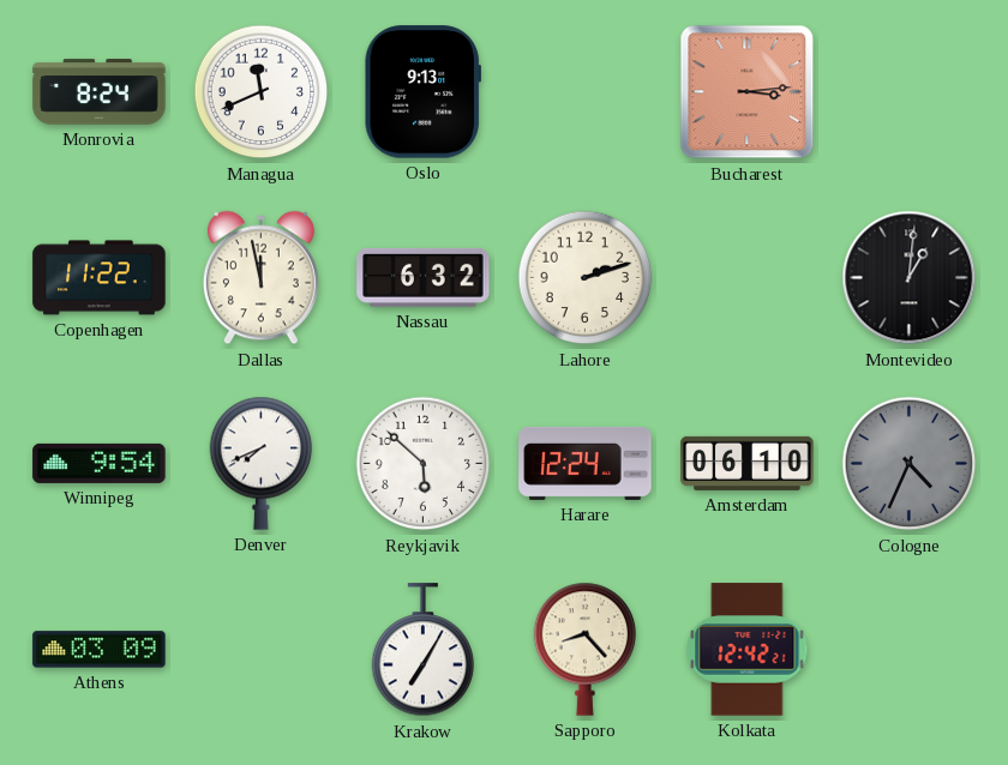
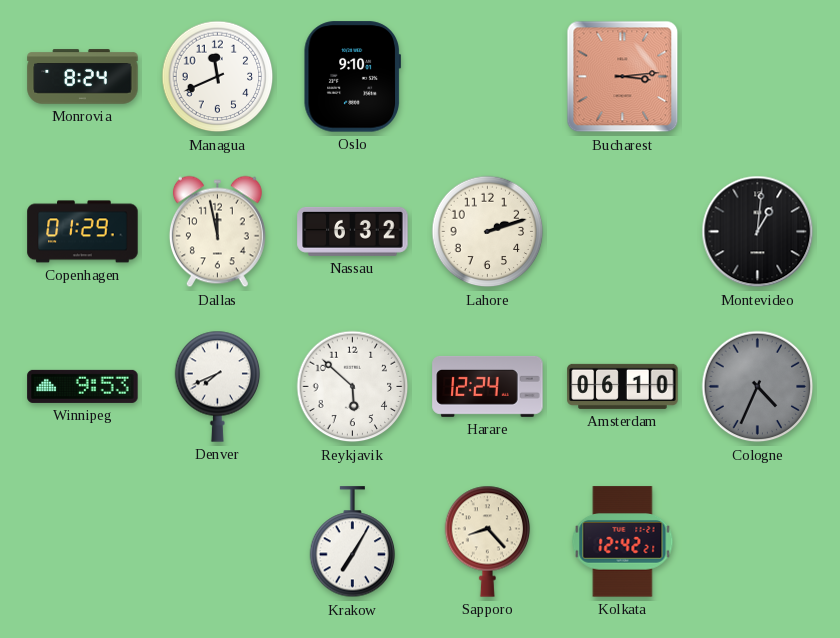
Oslo: 9:13 -> 9:10
Copenhagen: 11:22 -> 01:29
Winnipeg: 9:54 -> 9:53
Athens: 03:09 -> none
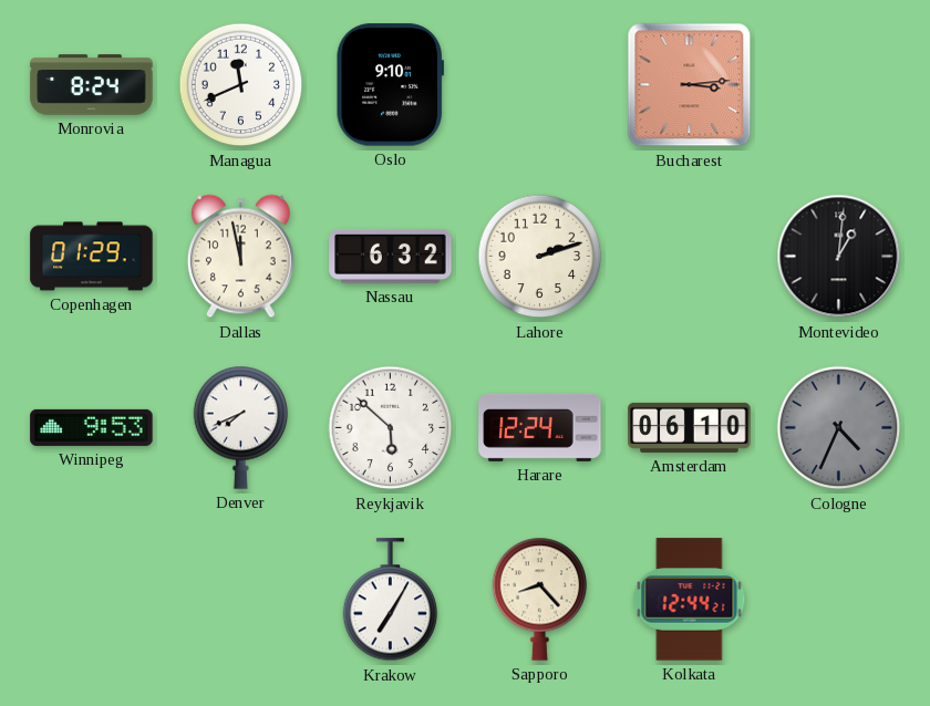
Kolkata: 12:42 -> 12:44
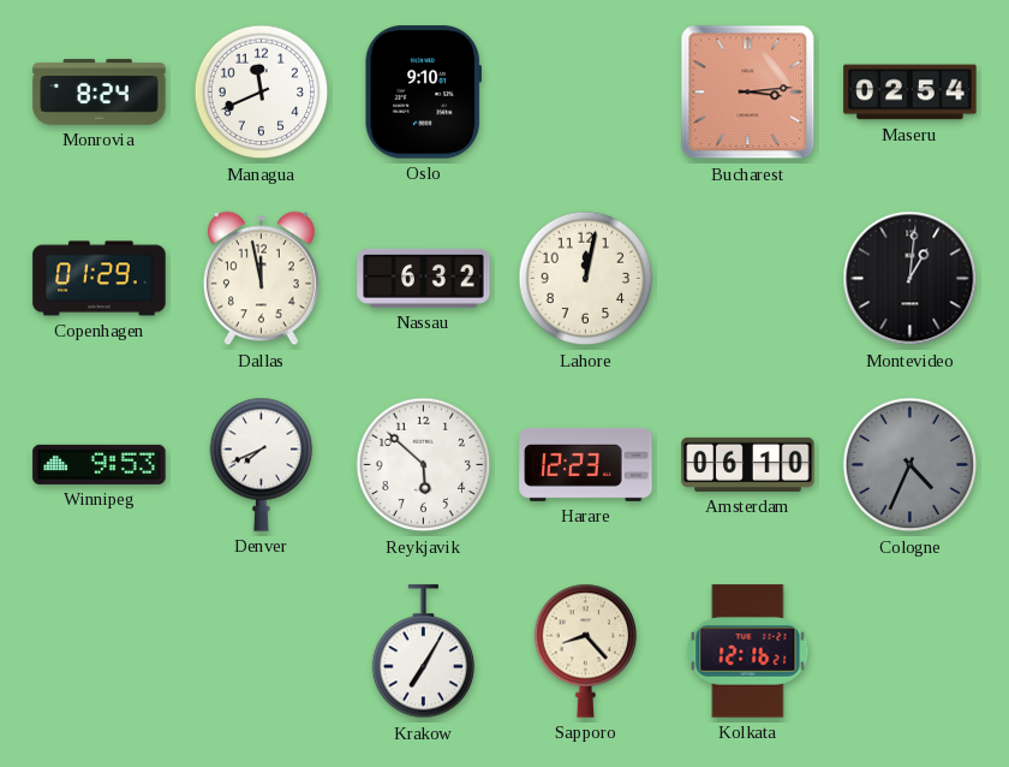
Maseru: none -> 02:54
Lahore: 2:12 -> 12:02
Harare: 12:24 -> 12:23
Kolkata: 12:44 -> 12:16
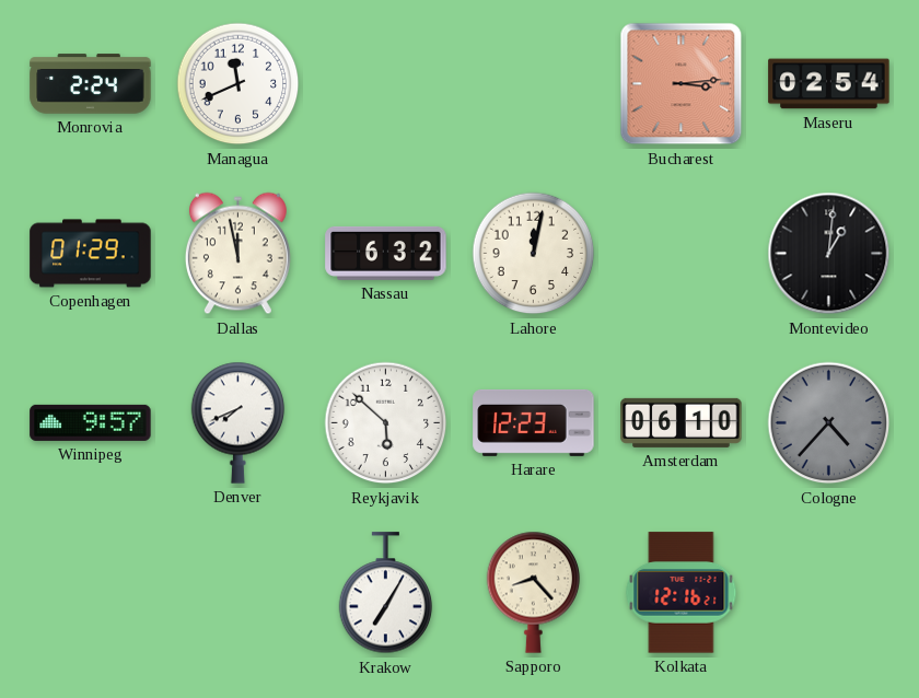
Monrovia: 8:24 -> 2:24
Oslo: 9:10 -> none
Winnipeg: 9:53 -> 9:57
Cologne: 4:34 -> 4:37
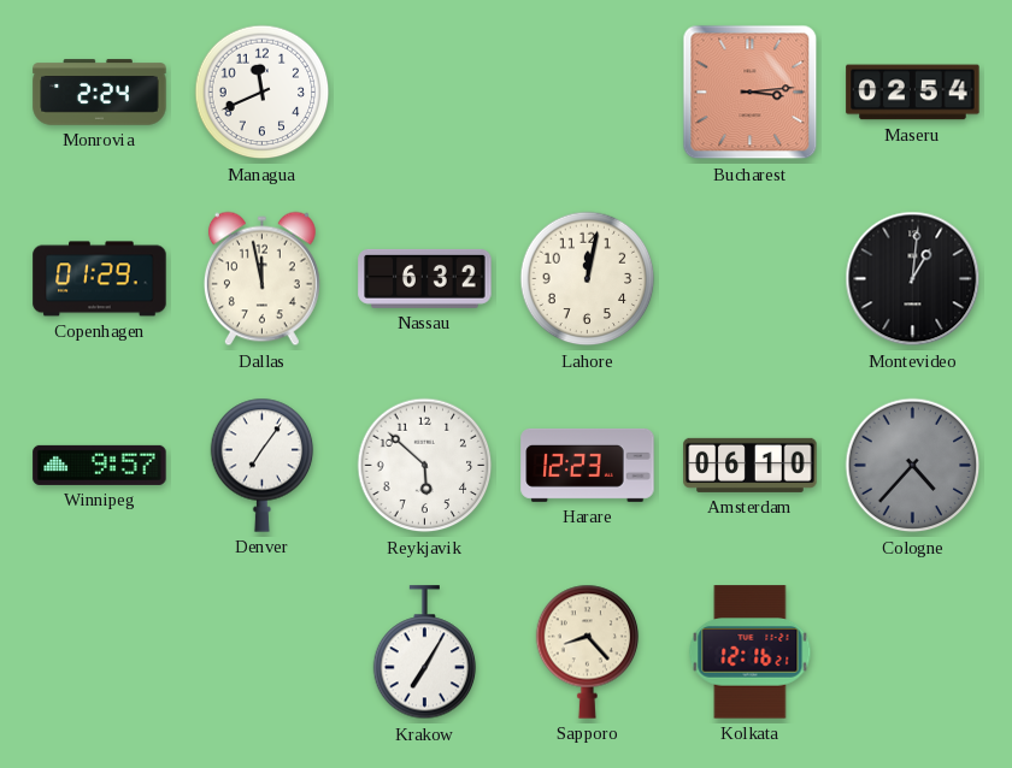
Denver: 7:41 -> 7:06
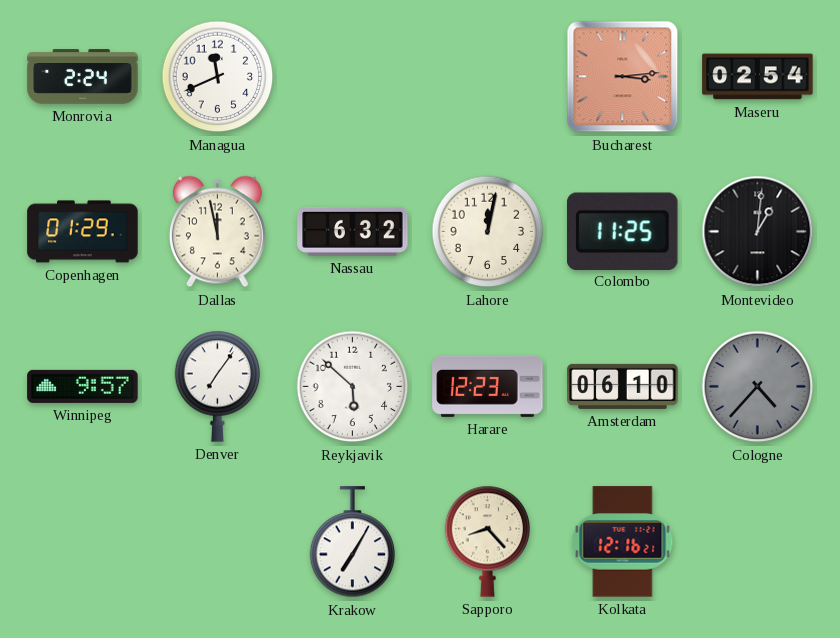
Colombo: none -> 11:25
